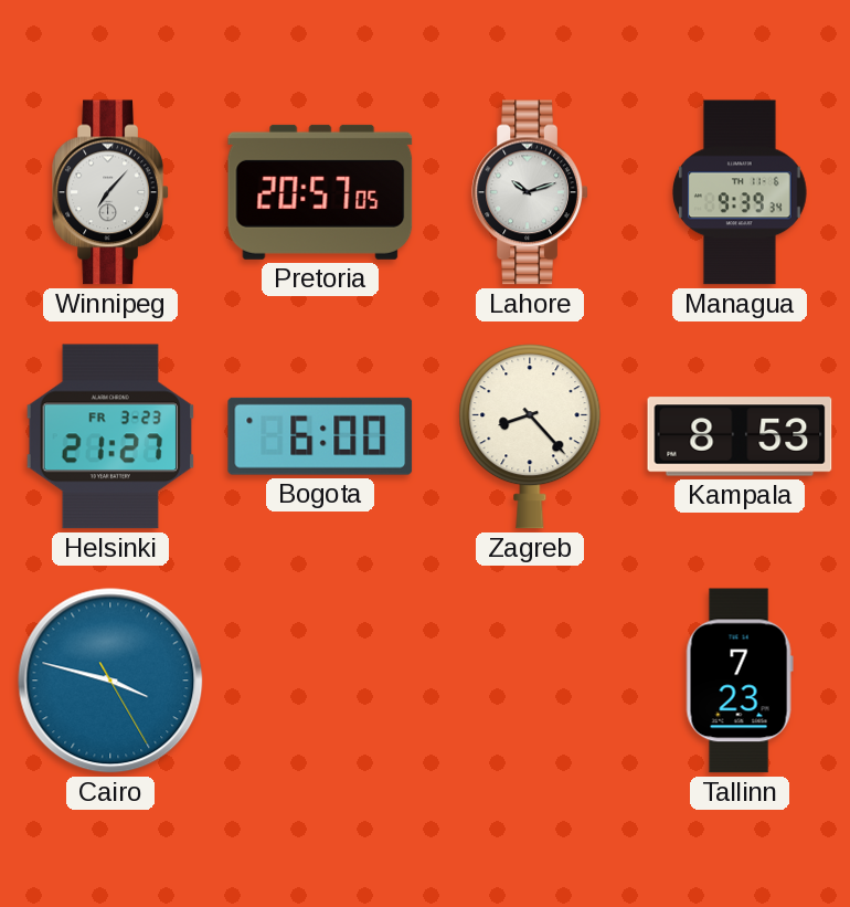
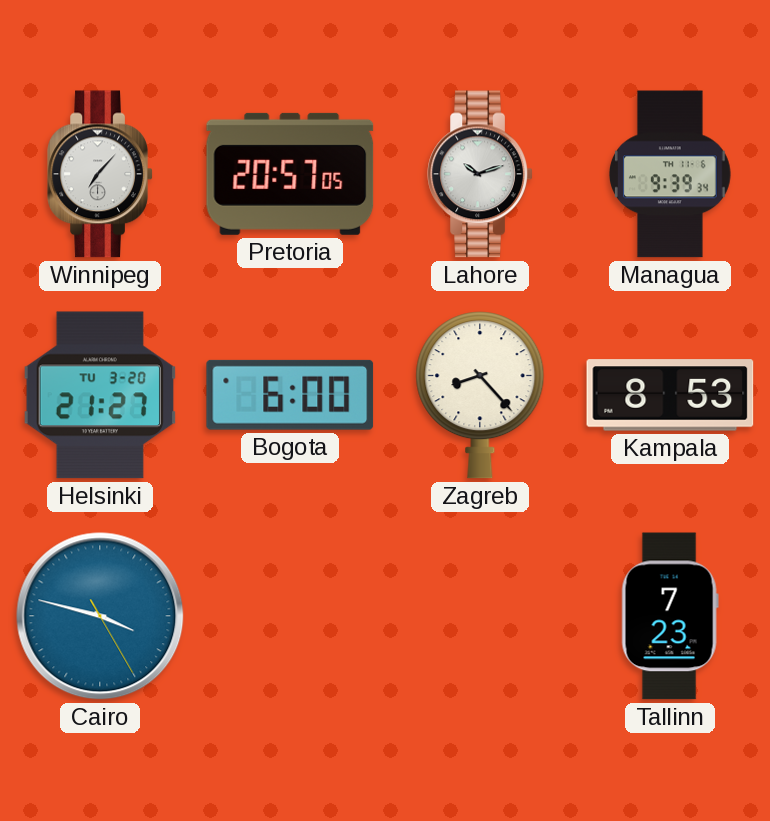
Helsinki date: FR 3-23 -> TU 3-20
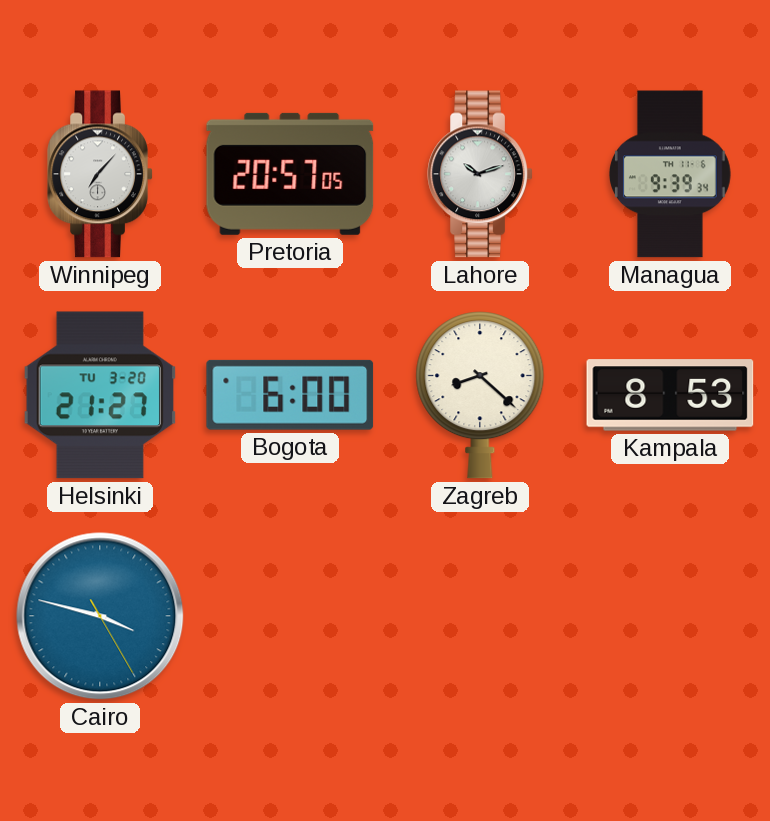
Zagreb: 8:23 -> 8:22
Tallinn: 7:23 -> none
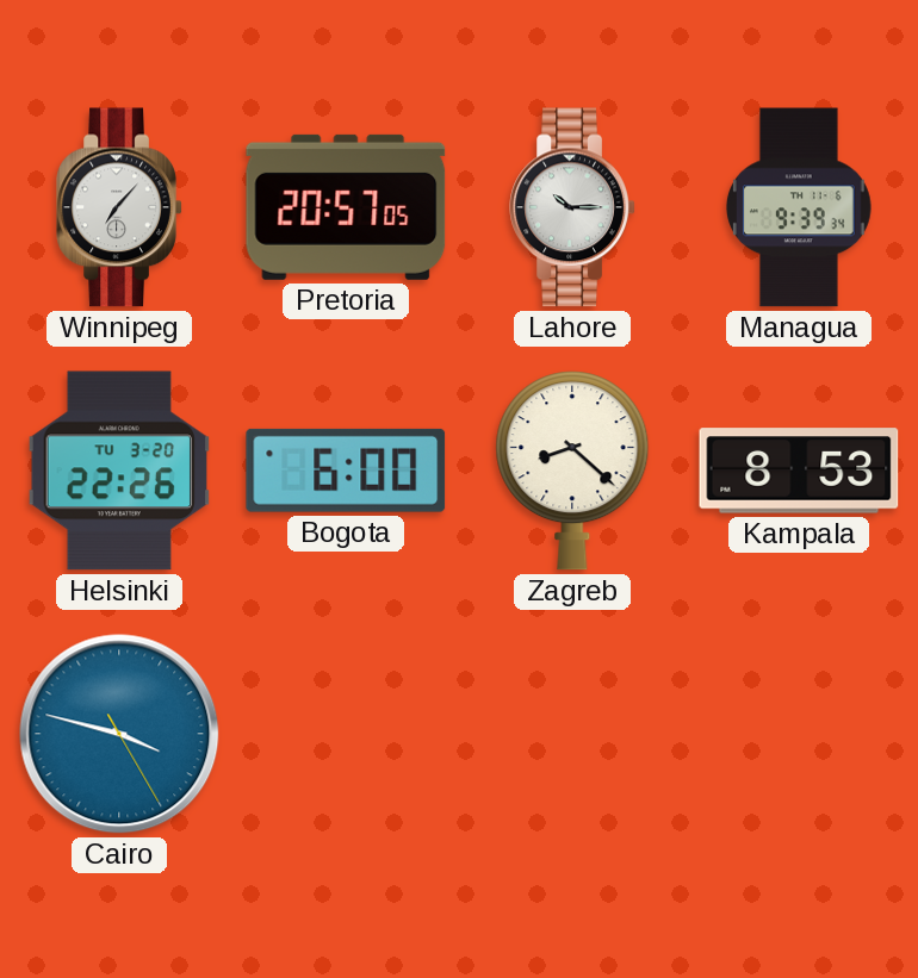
Lahore: 10:12 -> 10:15
Helsinki: 21:27 -> 22:26
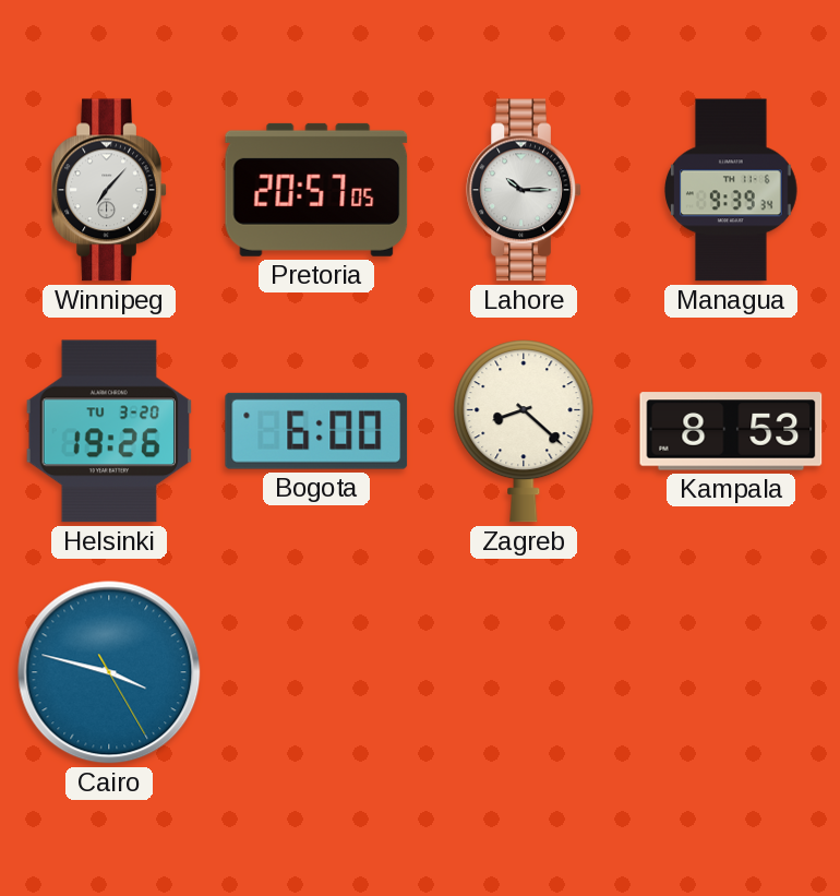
Helsinki: 22:26 -> 19:26
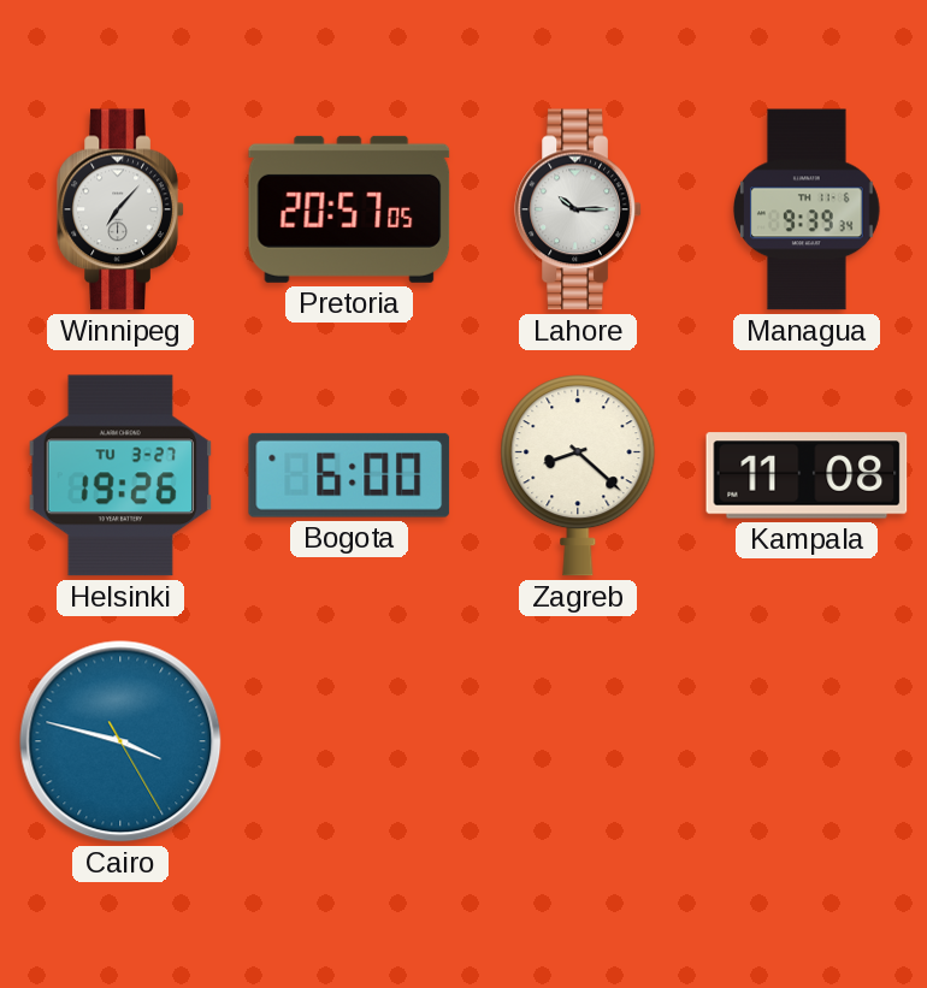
Helsinki date: TU 3-20 -> TU 3-27
Kampala: 8:53 -> 11:08
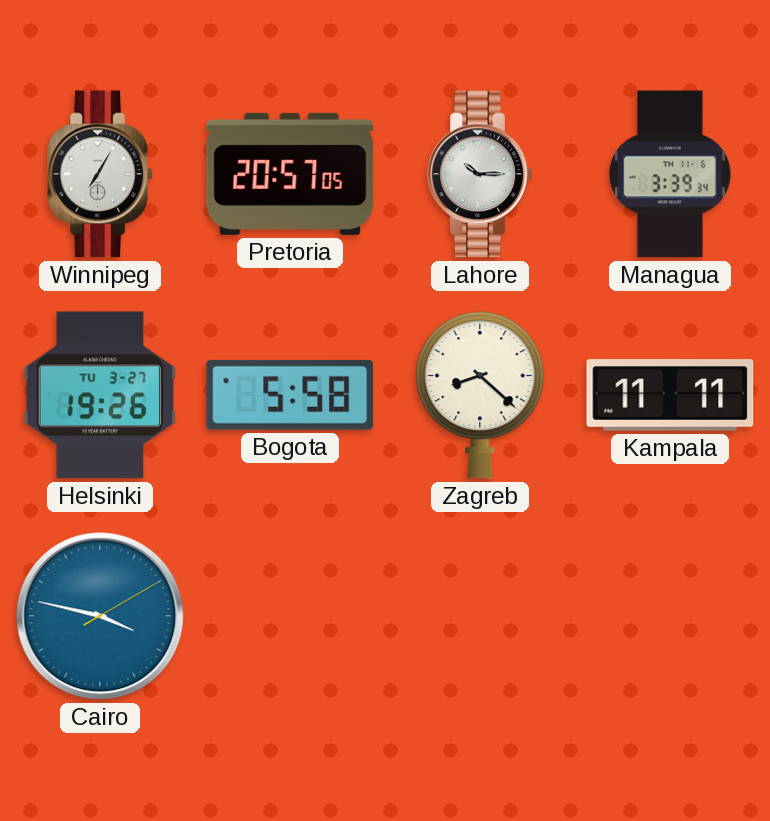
Winnipeg: 7:07 -> 7:05
Managua: 9:39 -> 3:39
Bogota: 6:00 -> 5:58
Kampala: 11:08 -> 11:11
Cairo: 3:47:25 -> 3:47:10
